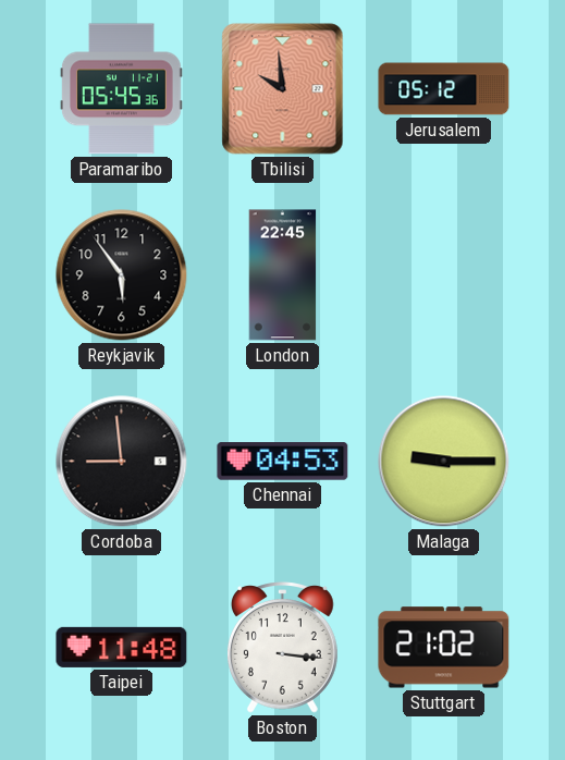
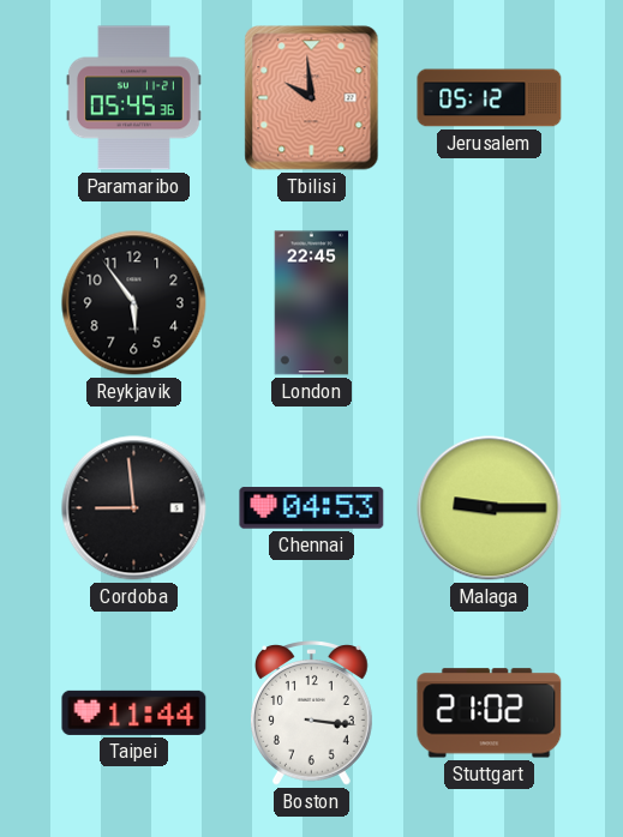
Taipei: 11:48 -> 11:44
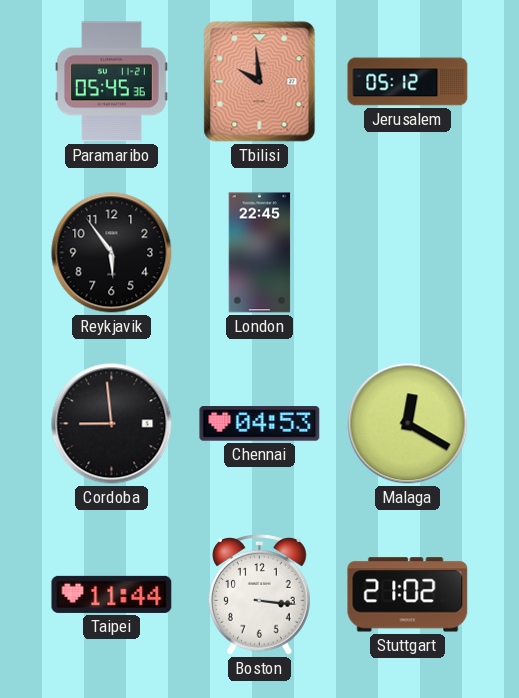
Malaga: 9:15 -> 12:20
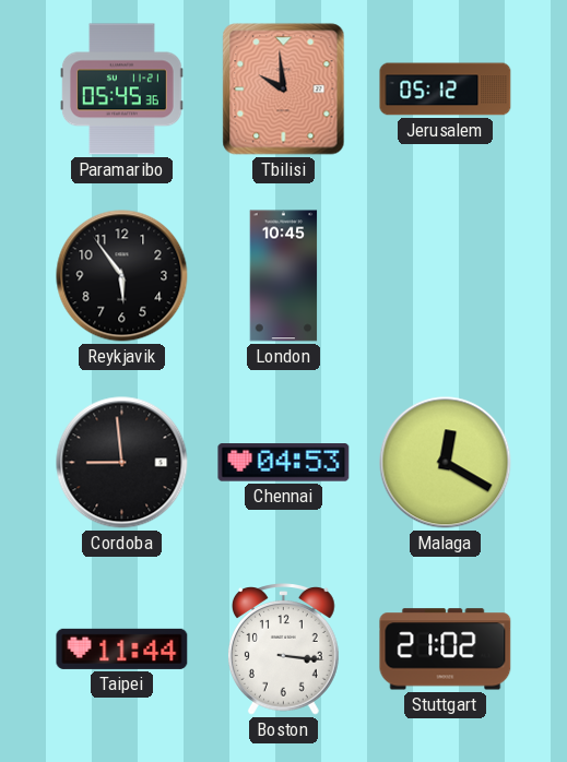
London: 22:45 -> 10:45
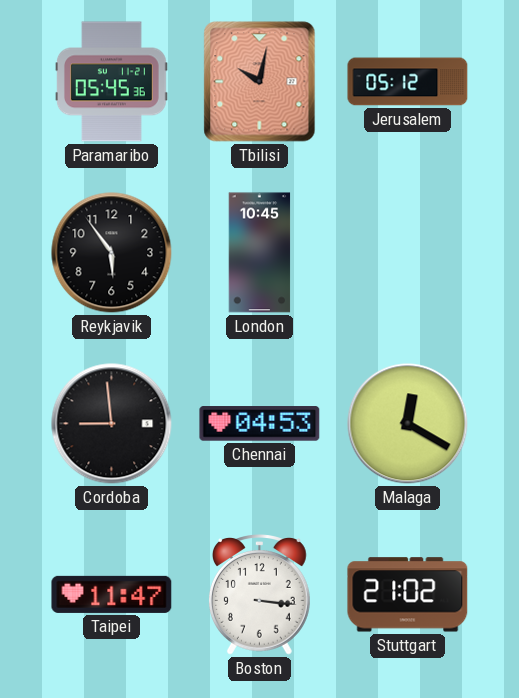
Tbilisi: 9:59 -> 10:02
Taipei: 11:44 -> 11:47
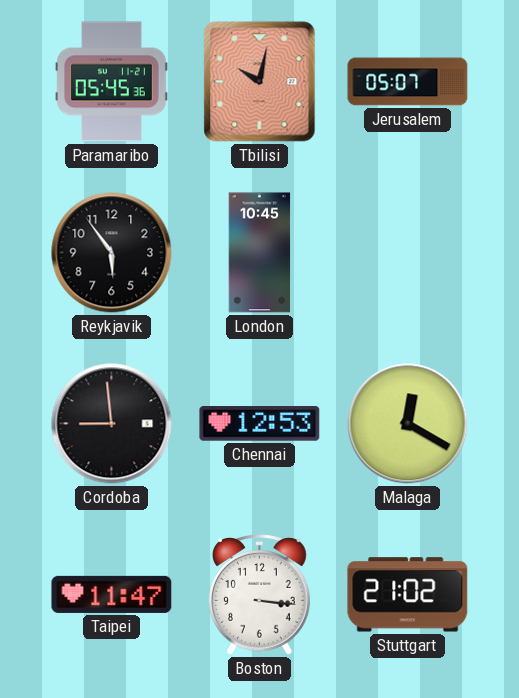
Jerusalem: 05:12 -> 05:07
Chennai: 04:53 -> 12:53
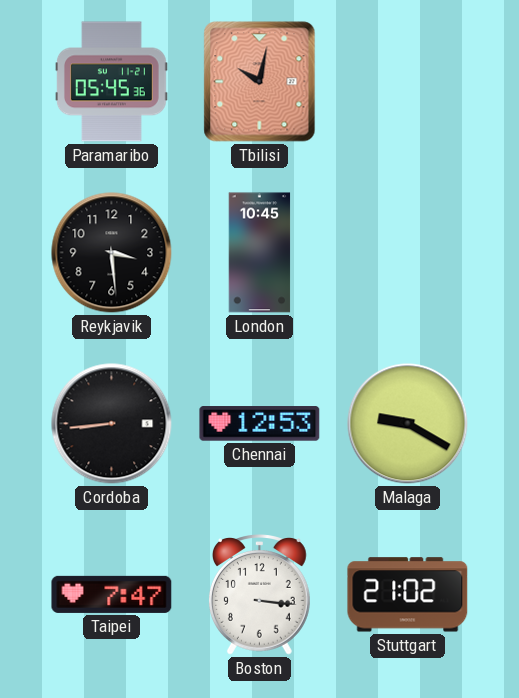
Jerusalem: 05:07 -> none
Reykjavik: 5:54 -> 3:29
Cordoba: 8:59 -> 8:44
Malaga: 12:20 -> 9:20
Taipei: 11:47 -> 7:47
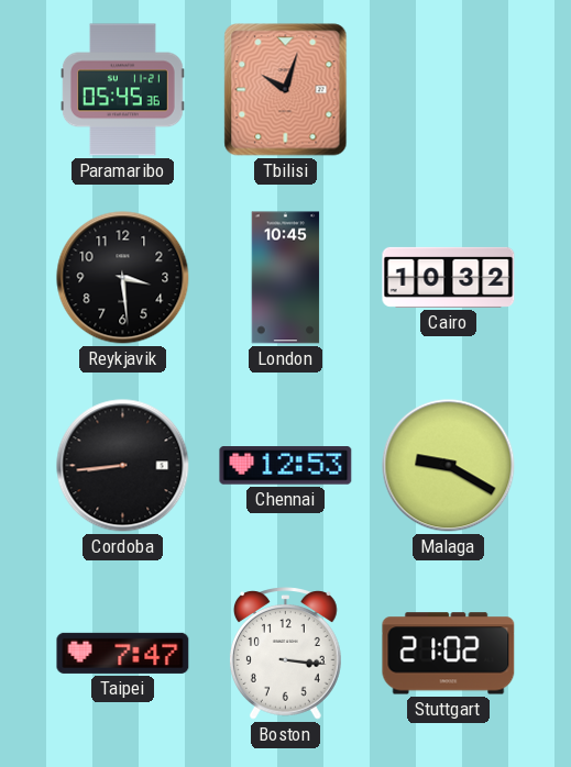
Tbilisi: 10:02 -> 10:03
Cairo: none -> 10:32
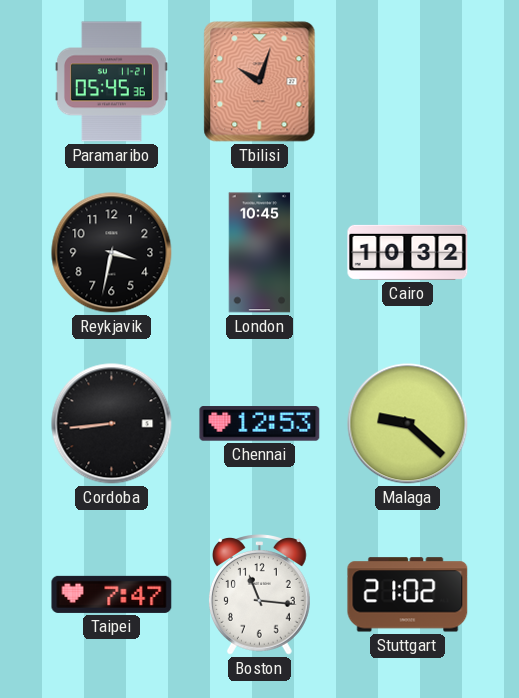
Reykjavik: 3:29 -> 3:32
Malaga: 9:20 -> 9:22
Boston: 3:16 -> 11:16
